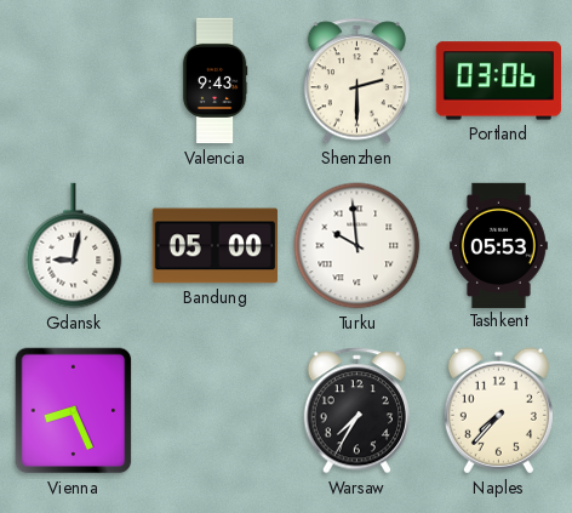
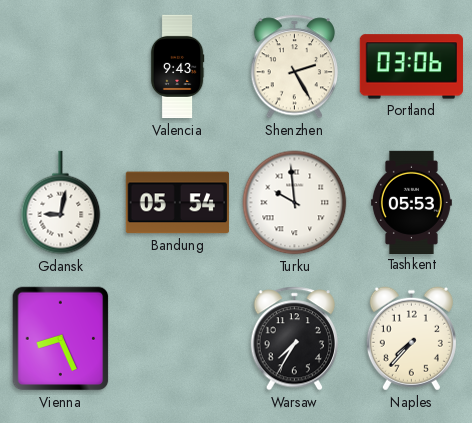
Shenzhen: 2:30 -> 2:25
Bandung: 05:00 -> 05:54
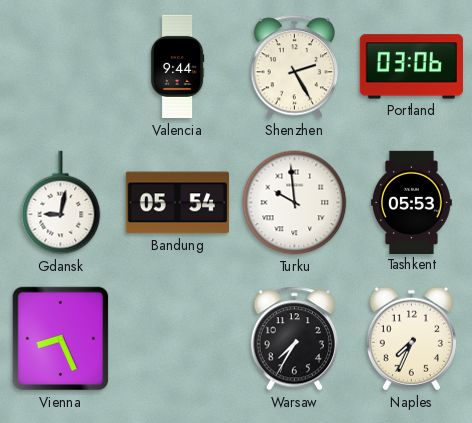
Valencia: 9:43 -> 9:44
Naples: 7:37 -> 7:34
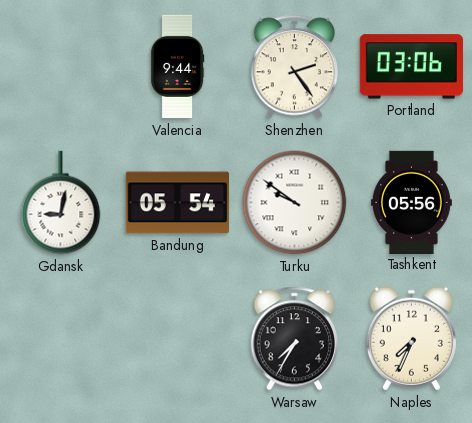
Shenzhen: 2:25 -> 2:24
Turku: 9:59 -> 9:51
Tashkent: 05:53 -> 05:56
Vienna: 8:26 -> none
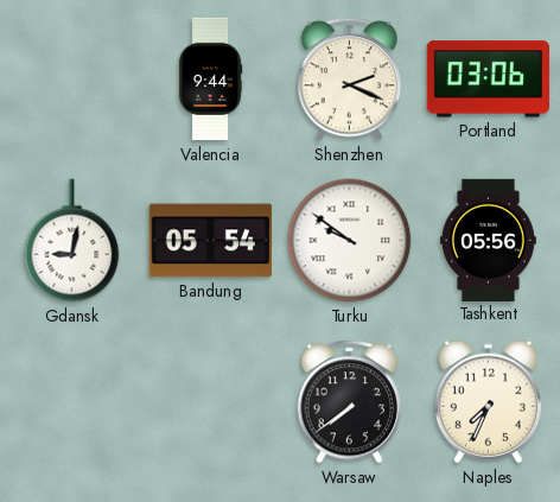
Shenzhen: 2:24 -> 2:19
Warsaw: 7:35 -> 7:39
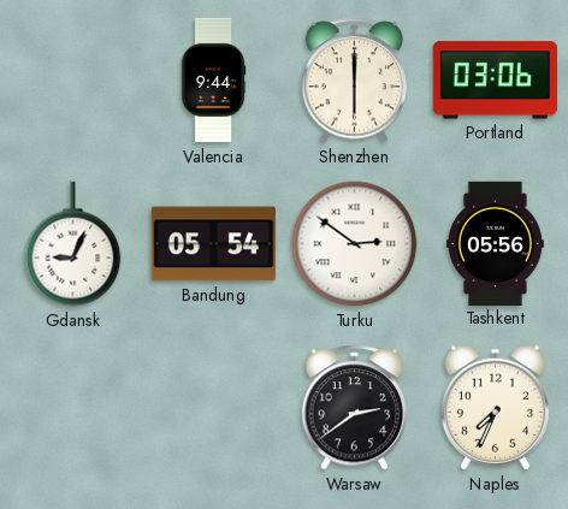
Shenzhen: 2:19 -> 6:00
Gdansk: 9:02 -> 9:04
Turku: 9:51 -> 2:51
Warsaw: 7:39 -> 2:39
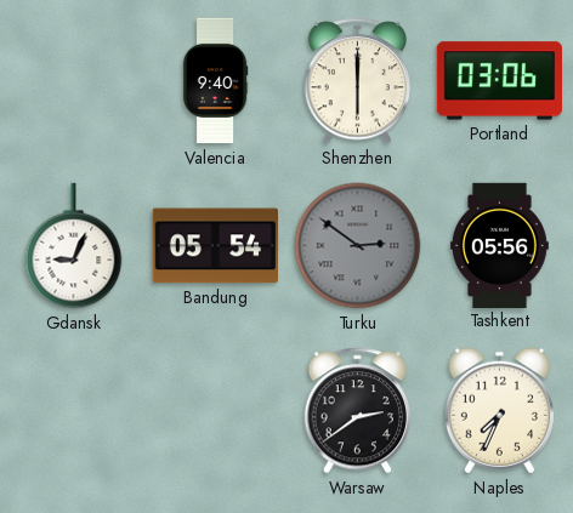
Valencia: 9:44 -> 9:40
Turku dial: white -> grey
